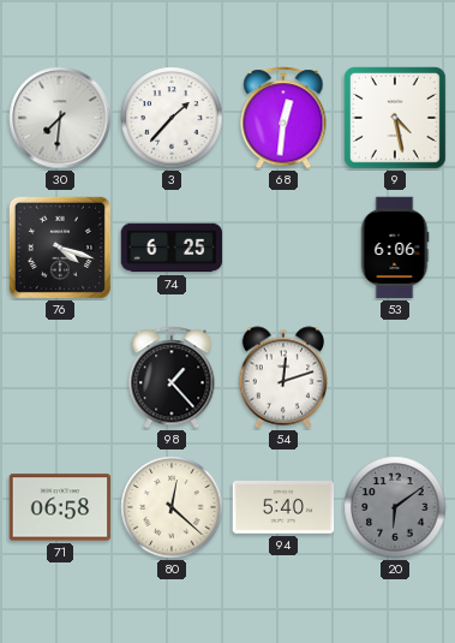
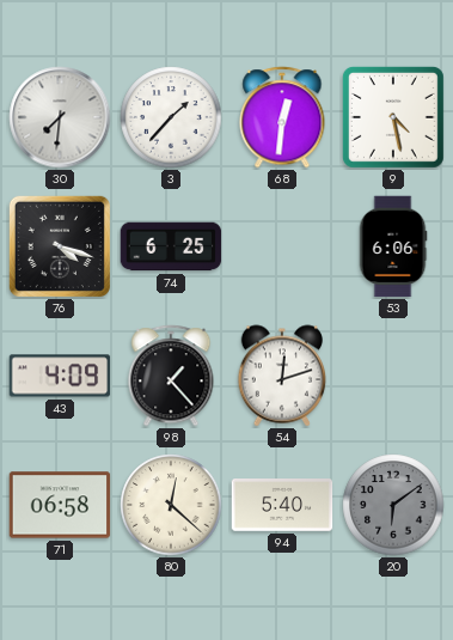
43: none -> 4:09
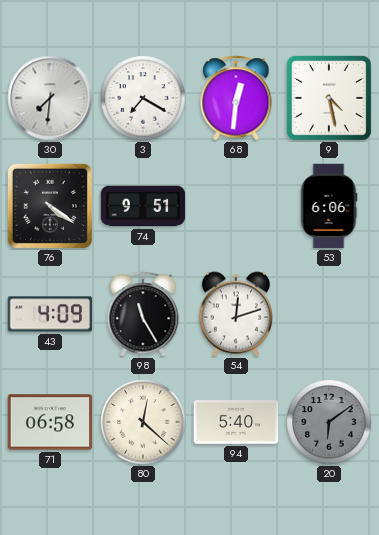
3: 1:37 -> 7:20
76: 4:18 -> 4:21
74: 6:25 -> 9:51
98: 1:23 -> 11:25
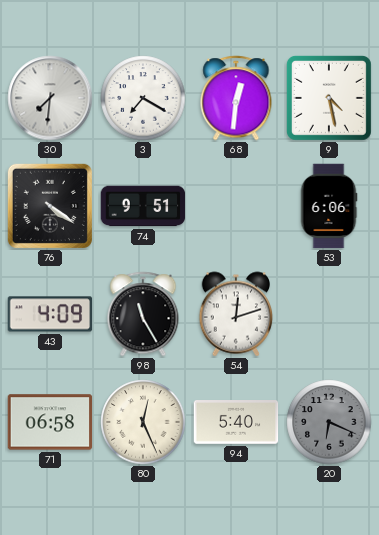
80: 12:22 -> 12:26
20: 6:09 -> 6:19
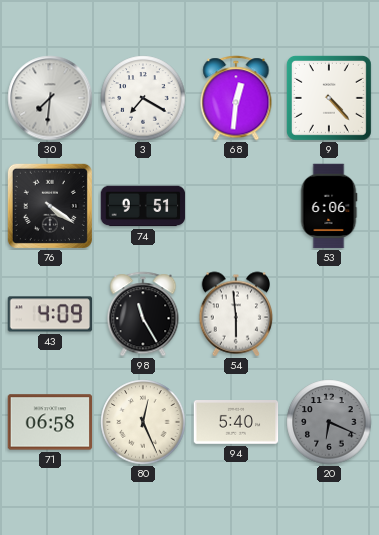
9: 4:28 -> 4:23
54: 12:12 -> 5:59
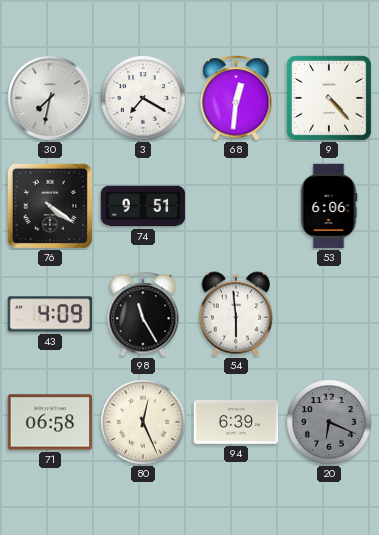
30: 7:31 -> 7:32
94: 5:40 -> 6:39
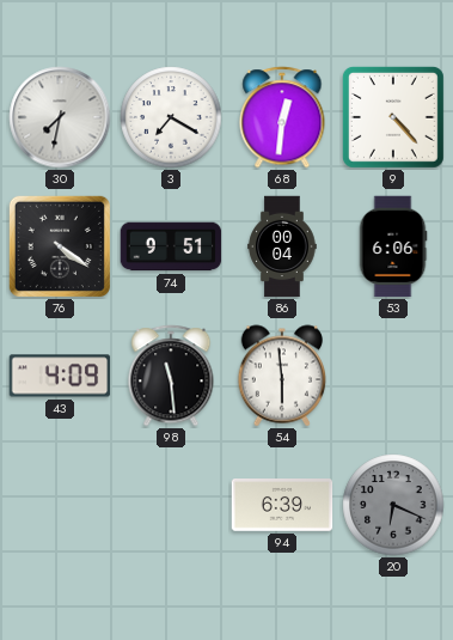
86: none -> 00:04
98: 11:25 -> 11:29
71: 06:58 -> none
80: 12:26 -> none
